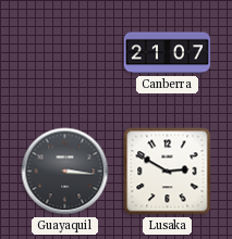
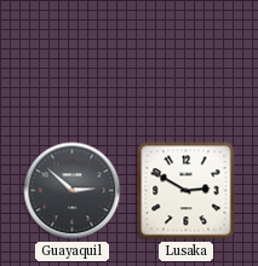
Canberra: 21:07 -> none
Guayaquil: 3:16 -> 2:52
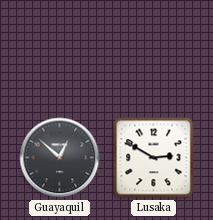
Guayaquil: 2:52 -> 12:52
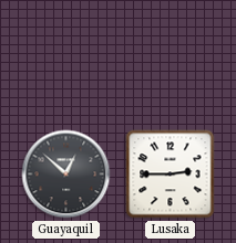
Lusaka: 2:50 -> 2:45
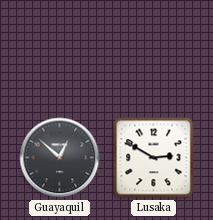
Lusaka: 2:45 -> 2:50
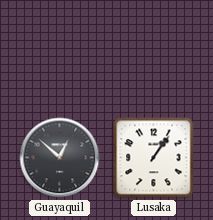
Lusaka: 2:50 -> 1:06
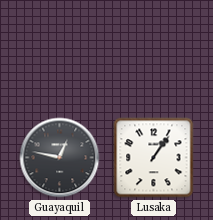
Guayaquil: 12:52 -> 12:47
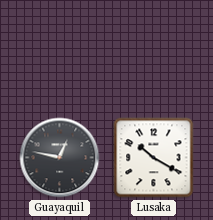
Lusaka: 1:06 -> 10:20
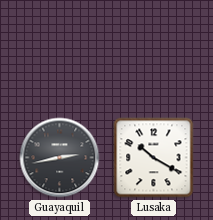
Guayaquil: 12:47 -> 2:43
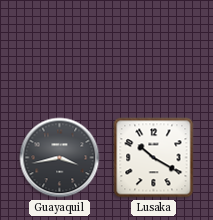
Guayaquil: 2:43 -> 3:43
